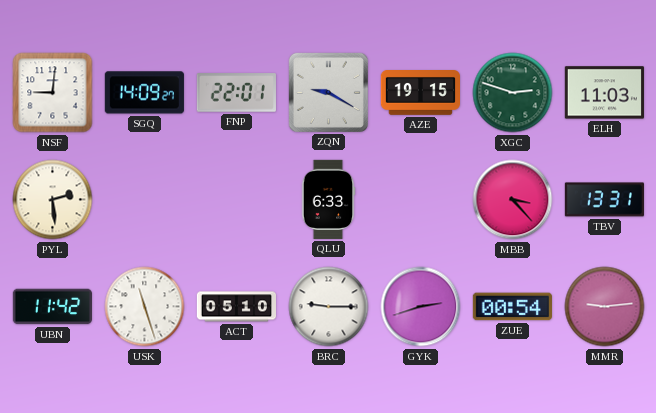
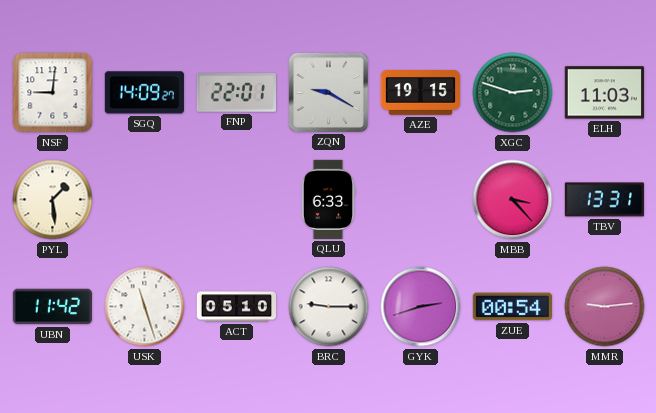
PYL: 2:29 -> 1:29
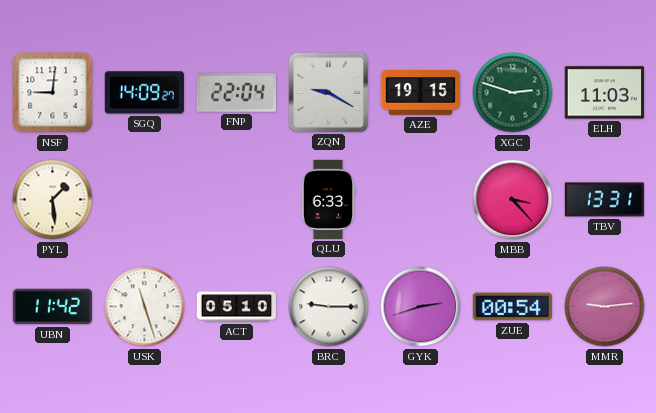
FNP: 22:01 -> 22:04
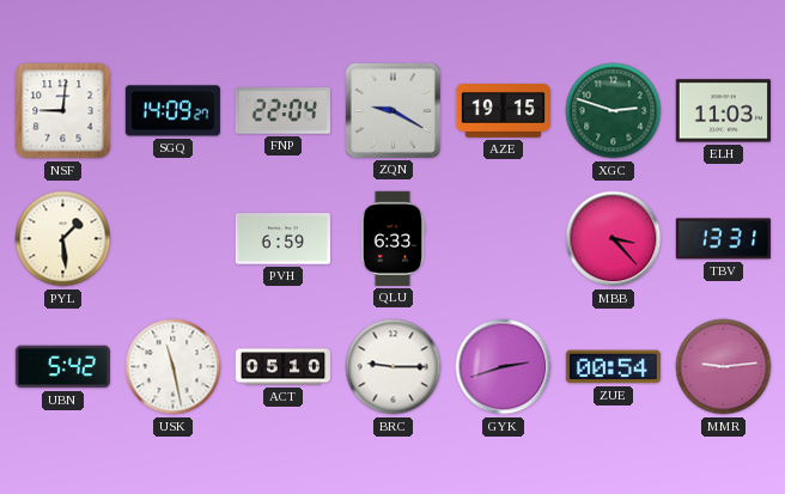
PVH: none -> 6:59
UBN: 11:42 -> 5:42
USK: 11:27 -> 11:28
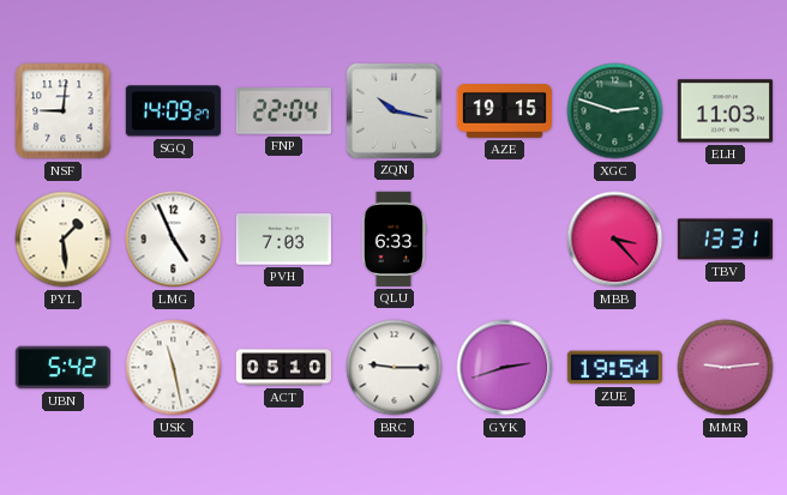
ZQN: 9:20 -> 10:17
LMG: none -> 4:56
PVH: 6:59 -> 7:03
ZUE: 00:54 -> 19:54
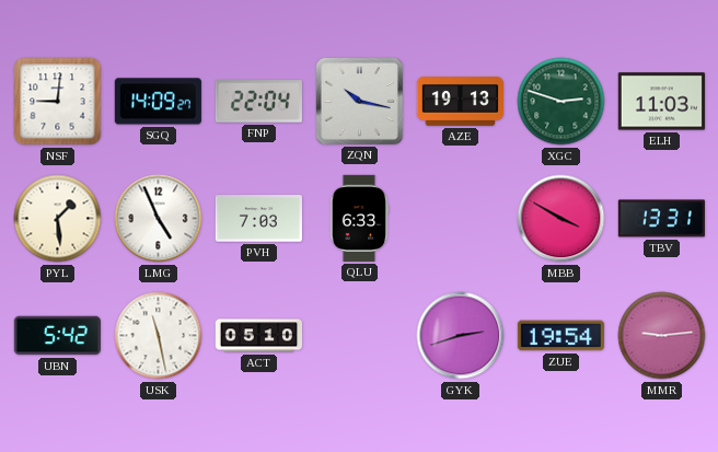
AZE: 19:15 -> 19:13
MBB: 3:23 -> 3:50
BRC: 9:15 -> none
